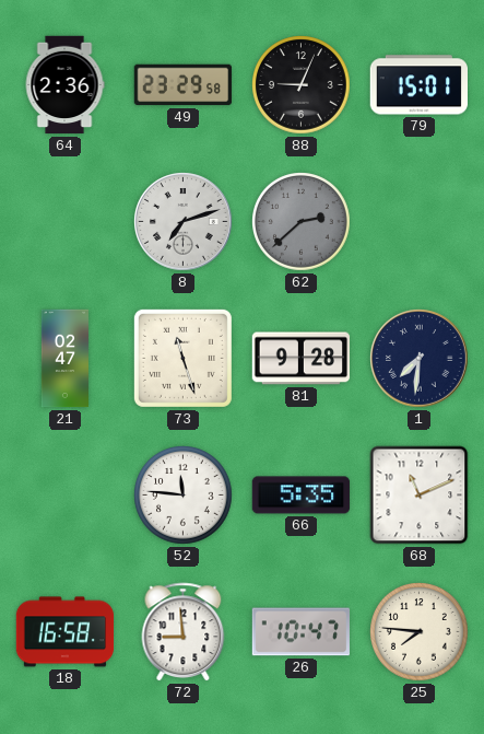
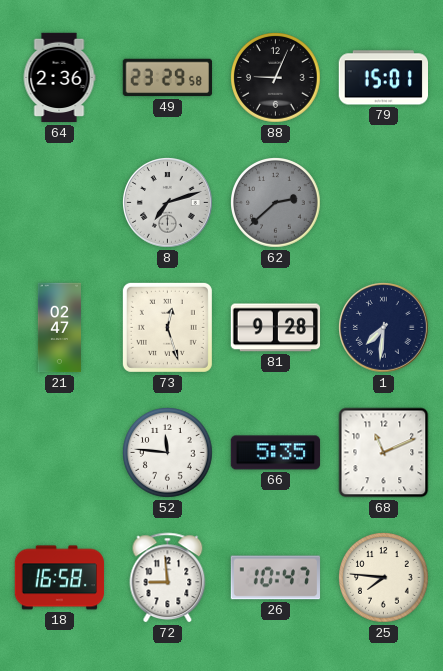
73: 11:27 -> 12:27
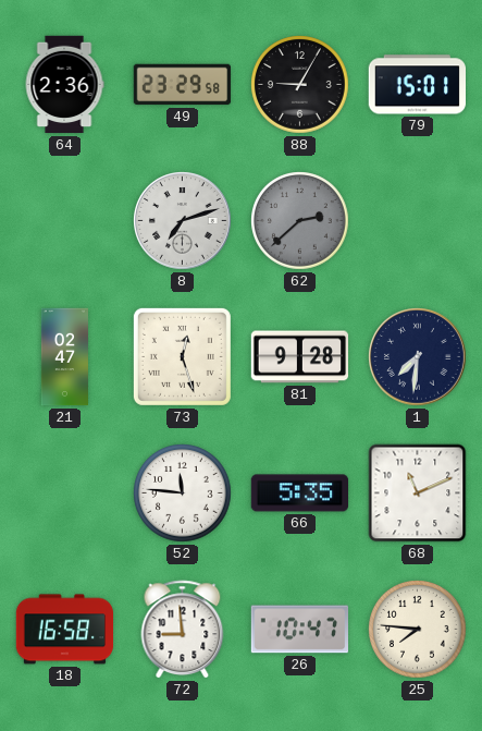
88: 9:04 -> 9:05
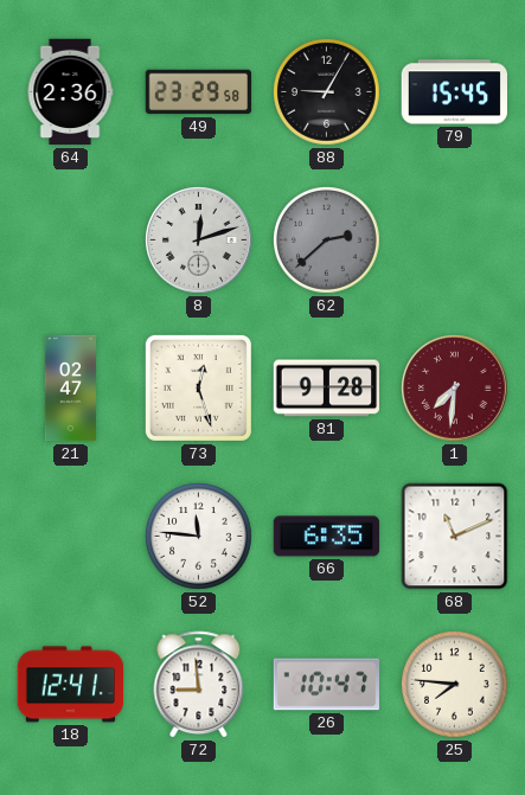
79: 15:01 -> 15:45
8: 7:12 -> 12:12
1 dial: navy -> burgundy
66: 5:35 -> 6:35
18: 16:58 -> 12:41
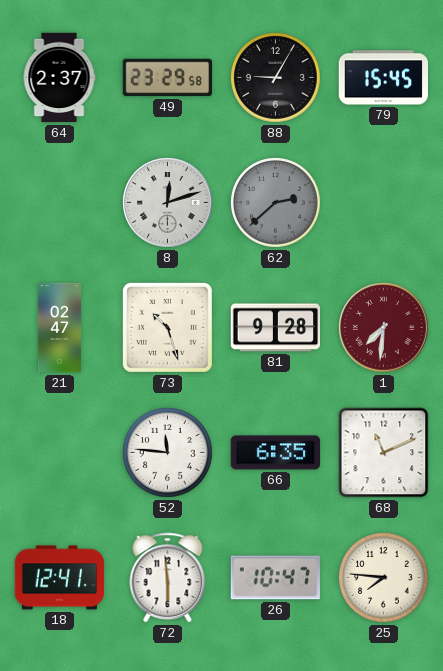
64: 2:36 -> 2:37
73: 12:27 -> 10:27
72: 8:59 -> 5:59
